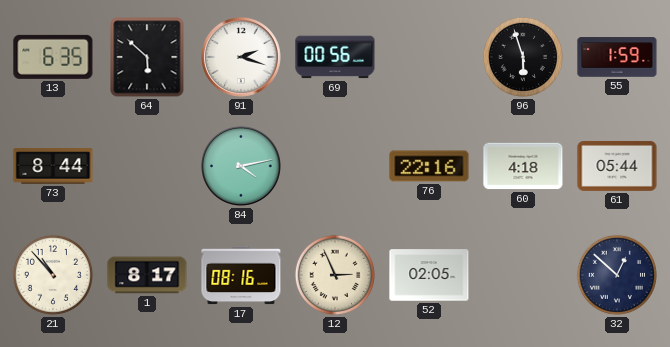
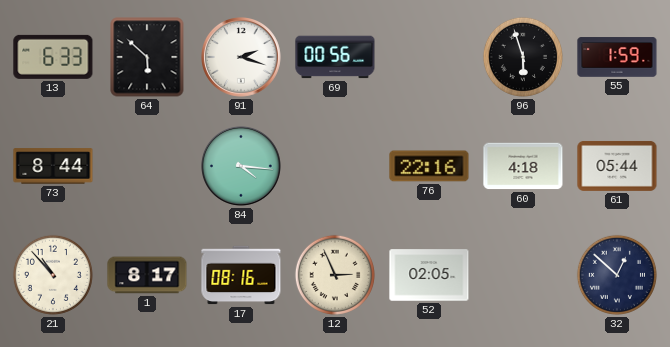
13: 6:35 -> 6:33
84: 4:13 -> 4:16
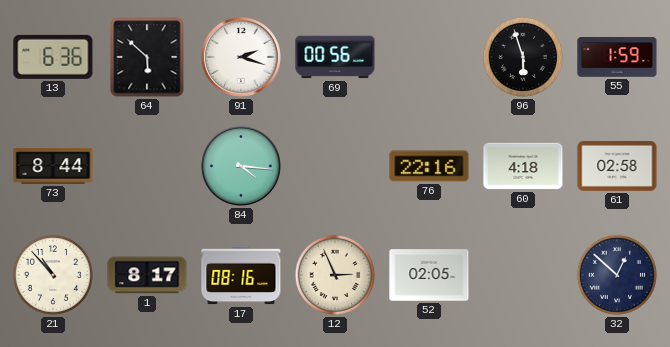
13: 6:33 -> 6:36
61: 05:44 -> 02:58
